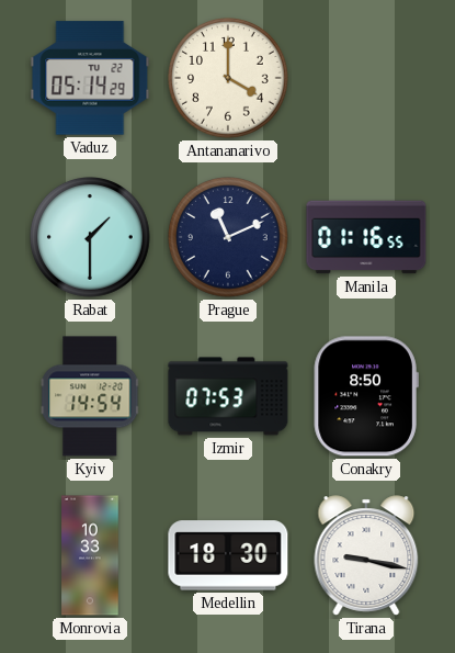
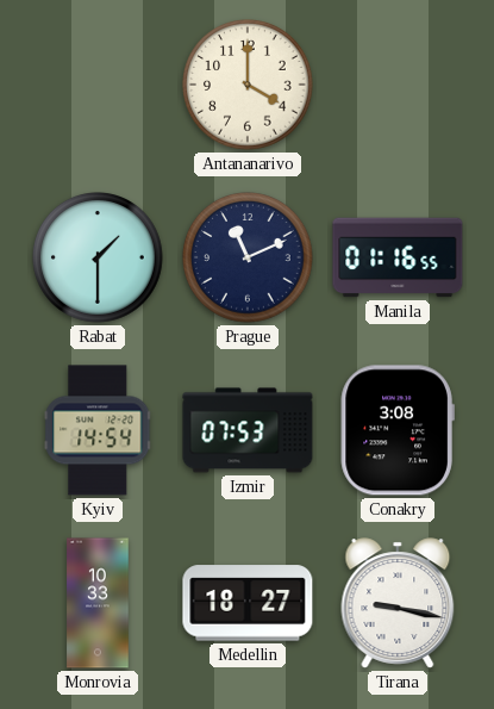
Vaduz: 05:14 -> none
Conakry: 8:50 -> 3:08
Medellin: 18:30 -> 18:27
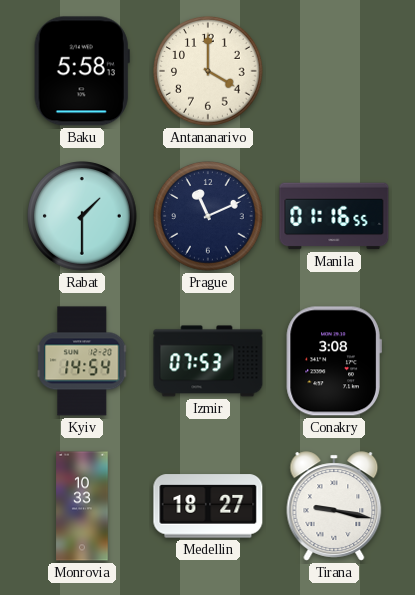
Baku: none -> 5:58
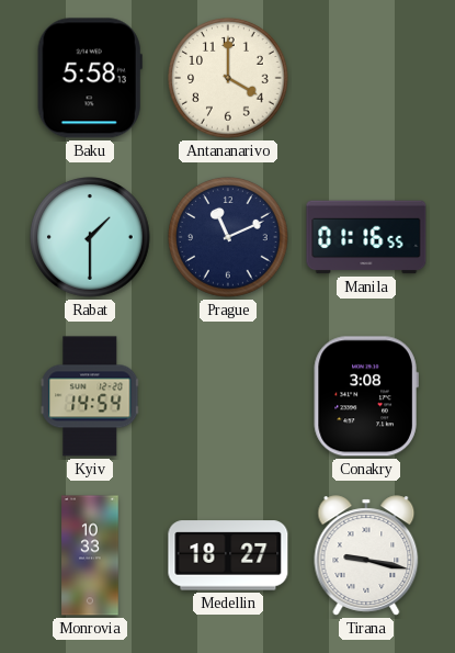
Izmir: 07:53 -> none
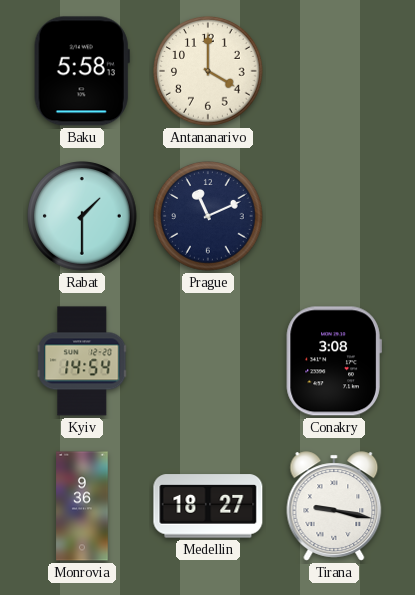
Manila: 01:16 -> none
Monrovia: 10:33 -> 9:36
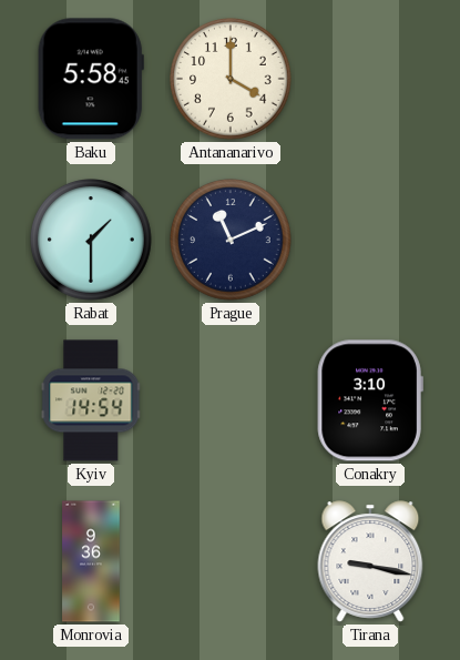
Baku: 5:58:13 -> 5:58:45
Conakry: 3:08 -> 3:10
Medellin: 18:27 -> none
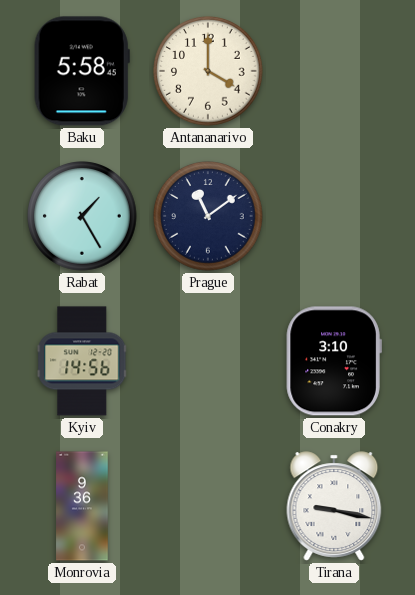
Rabat: 1:30 -> 1:25
Prague: 11:11 -> 11:09
Kyiv: 14:54 -> 14:56
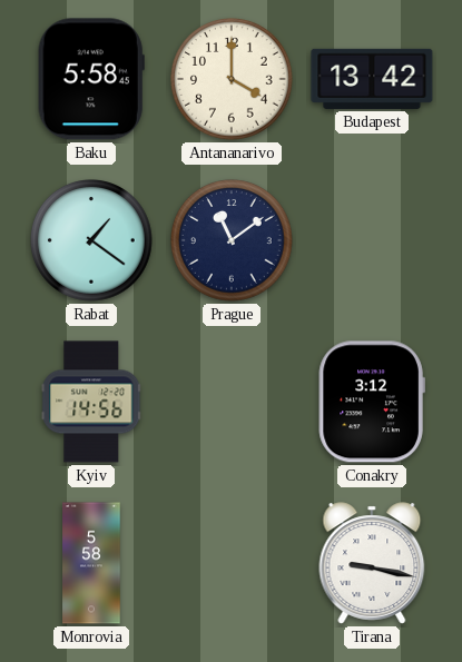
Budapest: none -> 13:42
Rabat: 1:25 -> 1:21
Conakry: 3:10 -> 3:12
Monrovia: 9:36 -> 5:58
